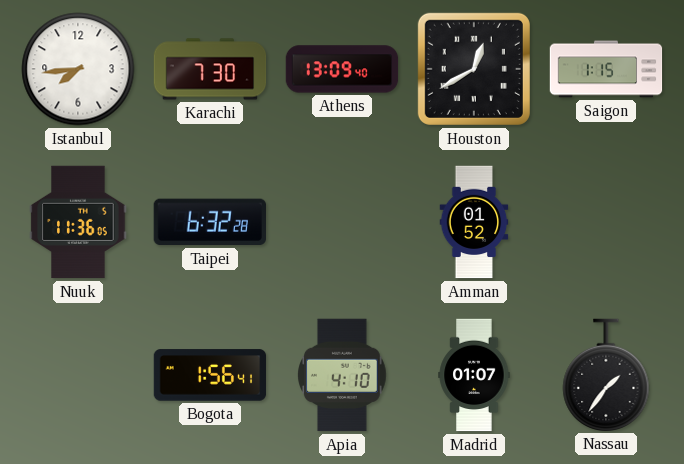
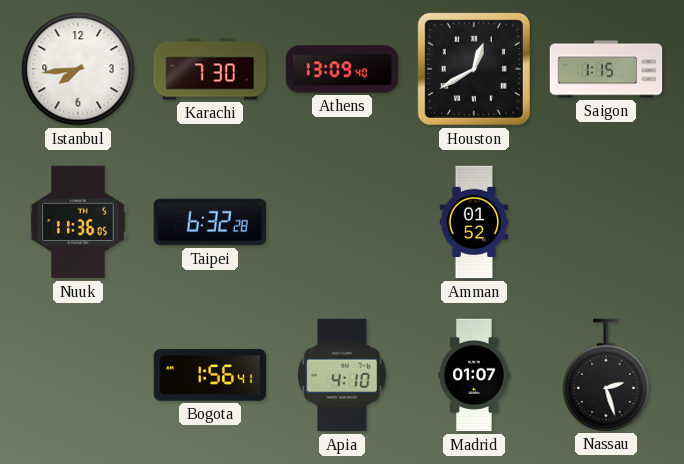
Nassau: 1:36 -> 2:27
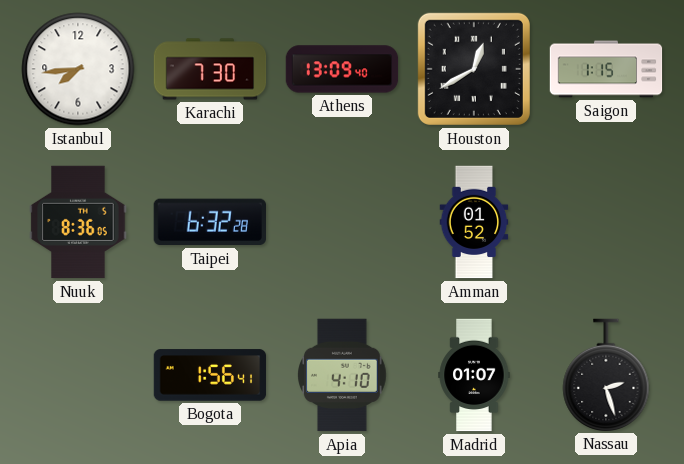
Nuuk: 11:36 -> 8:36
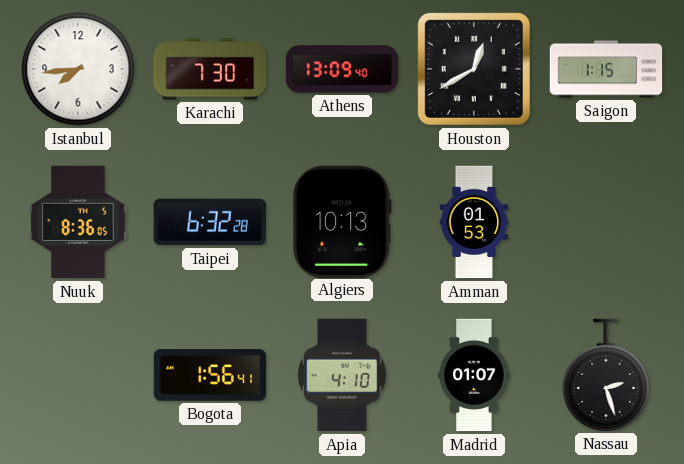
Algiers: none -> 10:13
Amman: 01:52 -> 01:53
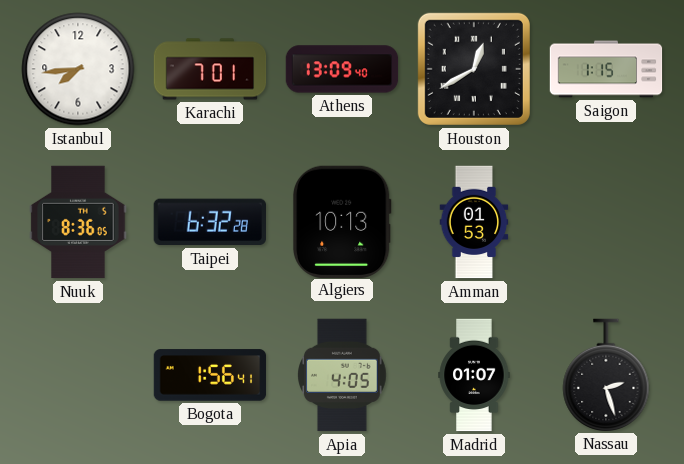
Karachi: 7:30 -> 7:01
Apia: 4:10 -> 4:05
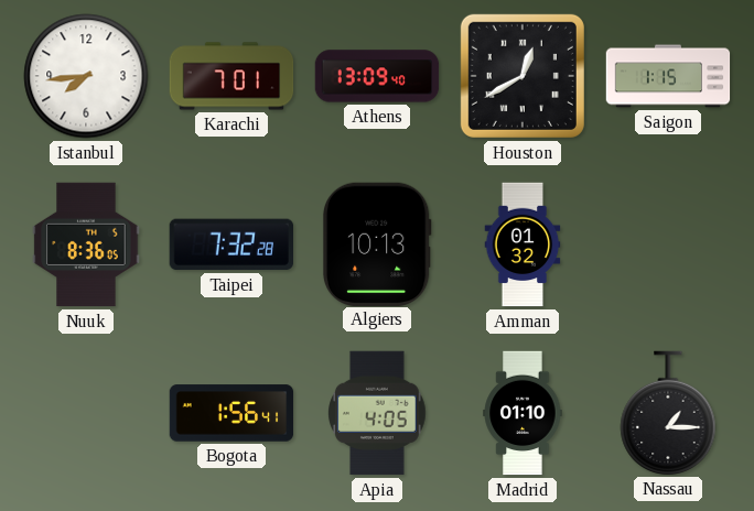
Taipei: 6:32 -> 7:32
Amman: 01:53 -> 01:32
Madrid: 01:07 -> 01:10
Nassau: 2:27 -> 1:15
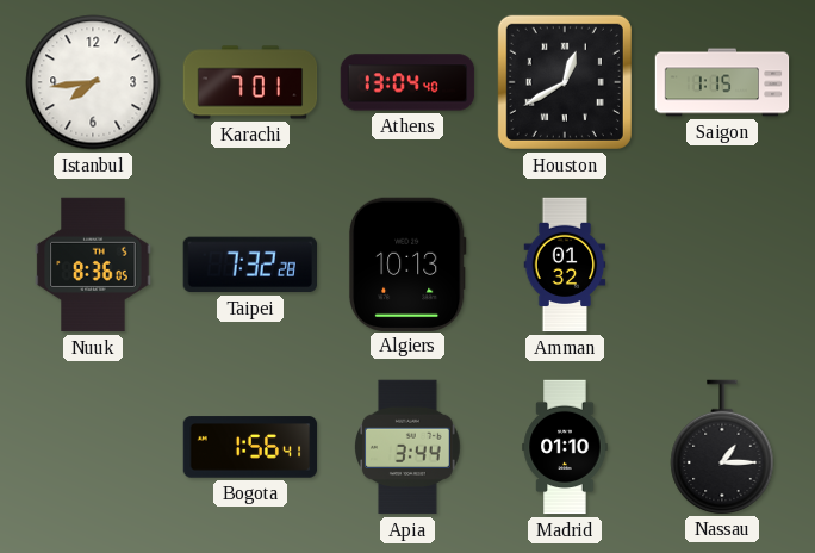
Athens: 13:09 -> 13:04
Apia: 4:05 -> 3:44
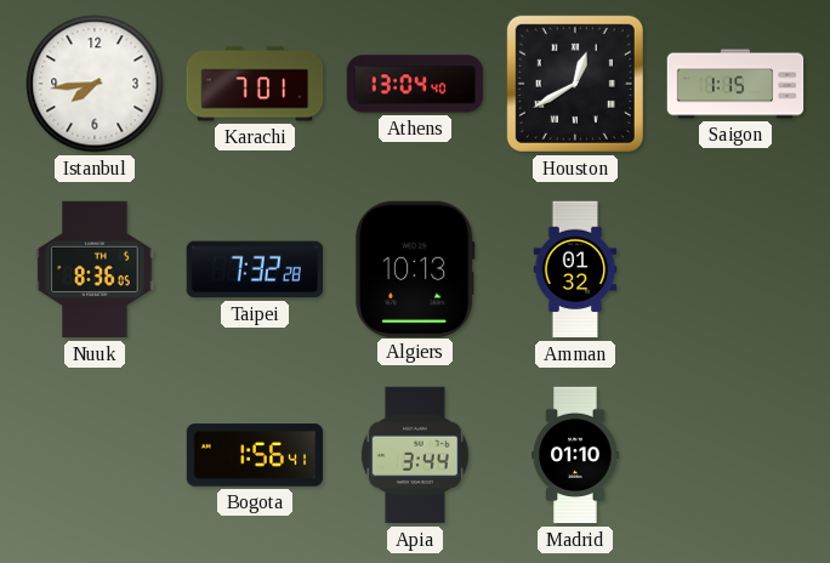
Nassau: 1:15 -> none
